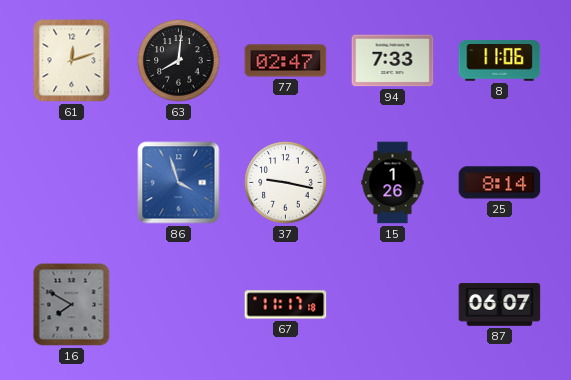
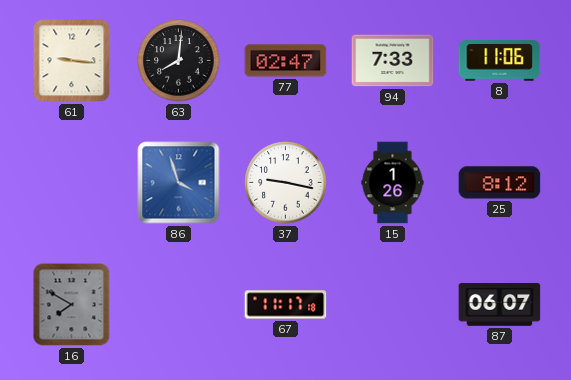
61: 12:12 -> 9:16
25: 8:14 -> 8:12
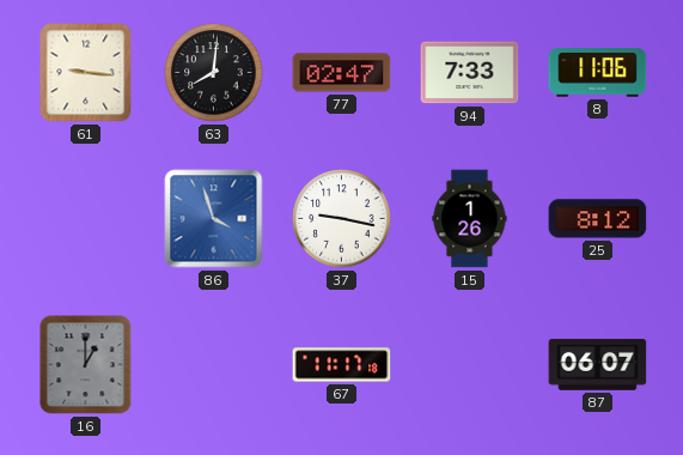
16: 7:50 -> 1:00
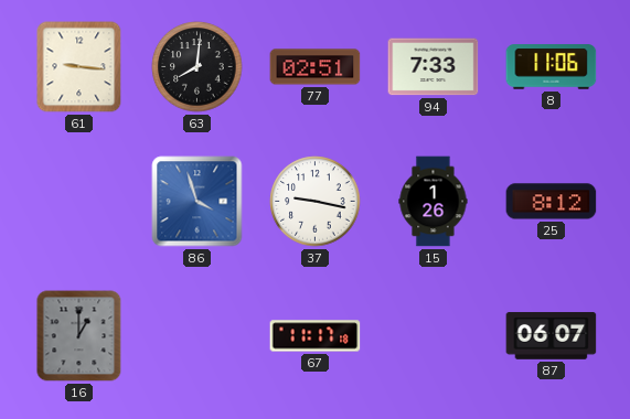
77: 02:47 -> 02:51
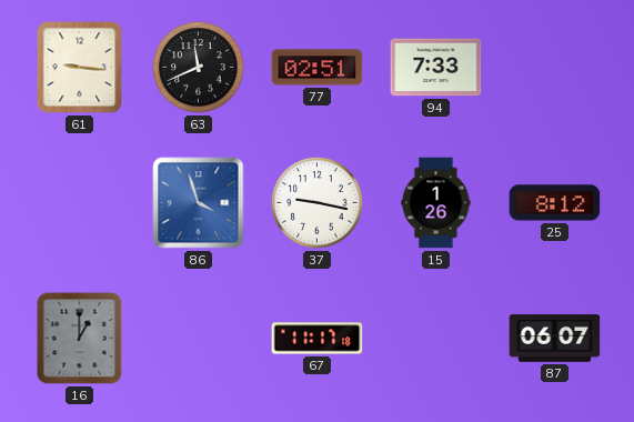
63: 8:01 -> 11:41
8: 11:06 -> none
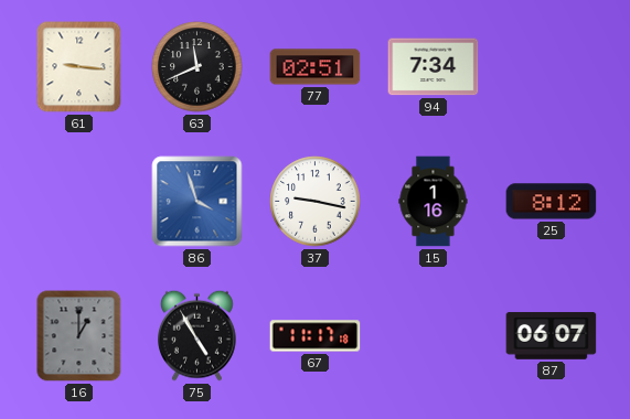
94: 7:33 -> 7:34
15: 1:26 -> 1:16
75: none -> 4:55
